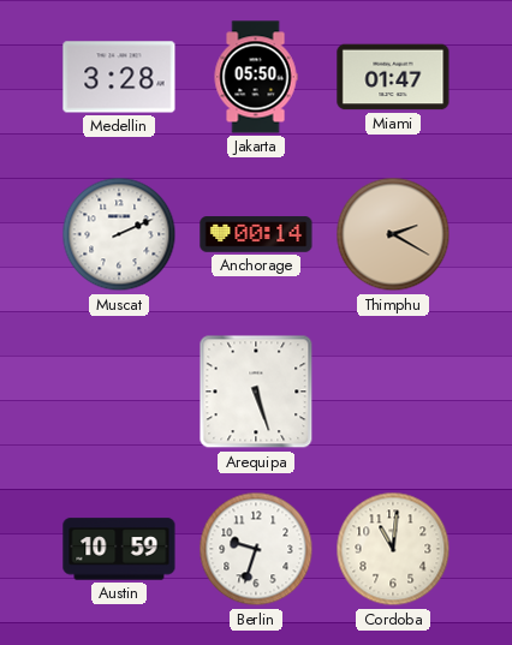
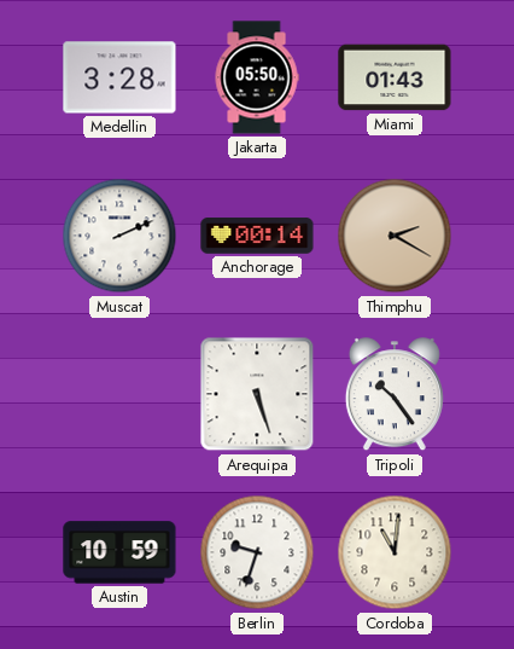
Miami: 01:47 -> 01:43
Tripoli: none -> 10:24
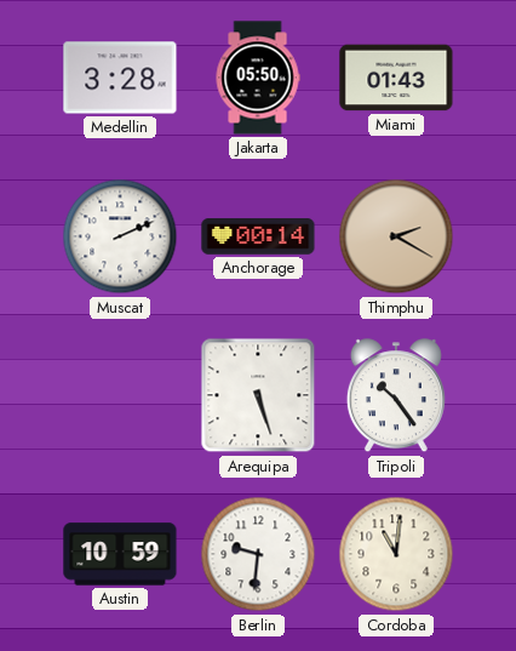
Berlin: 9:33 -> 9:31
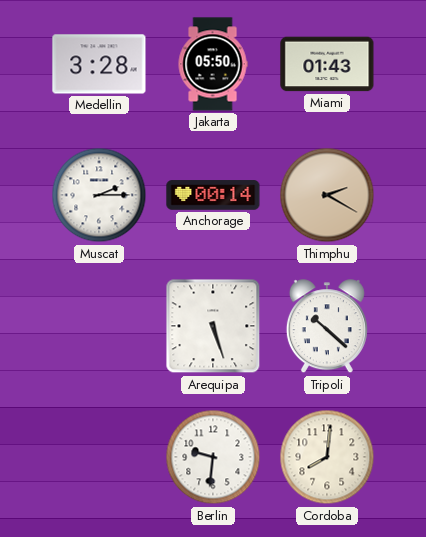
Muscat: 2:11 -> 2:15
Tripoli: 10:24 -> 10:22
Austin: 10:59 -> none
Cordoba: 11:01 -> 8:01
